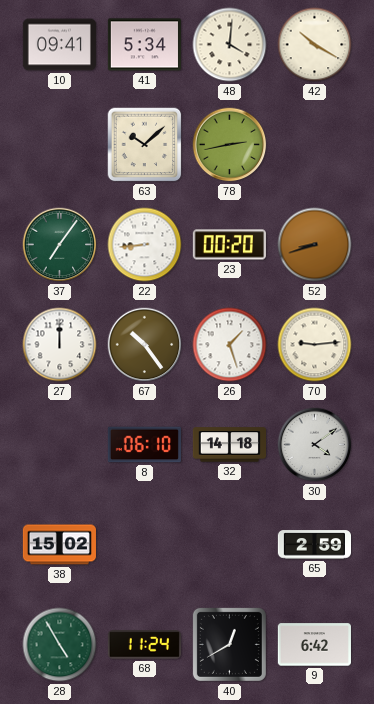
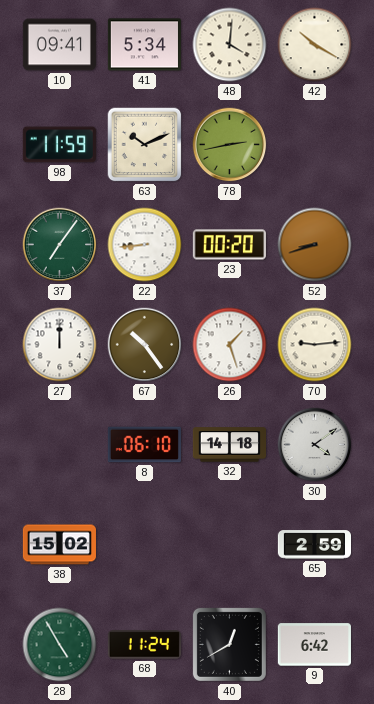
98: none -> 11:59
63: 10:08 -> 10:11
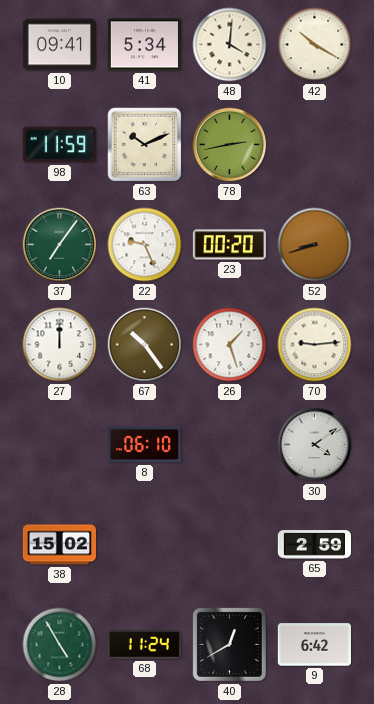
22: 8:44 -> 9:26
32: 14:18 -> none
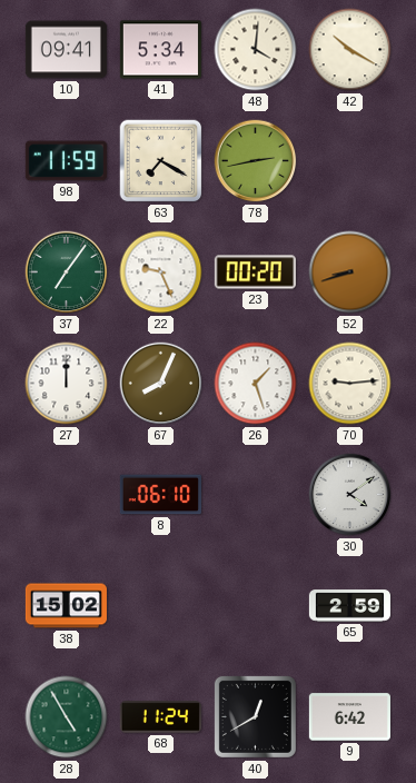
63: 10:11 -> 7:20
67: 10:24 -> 8:04
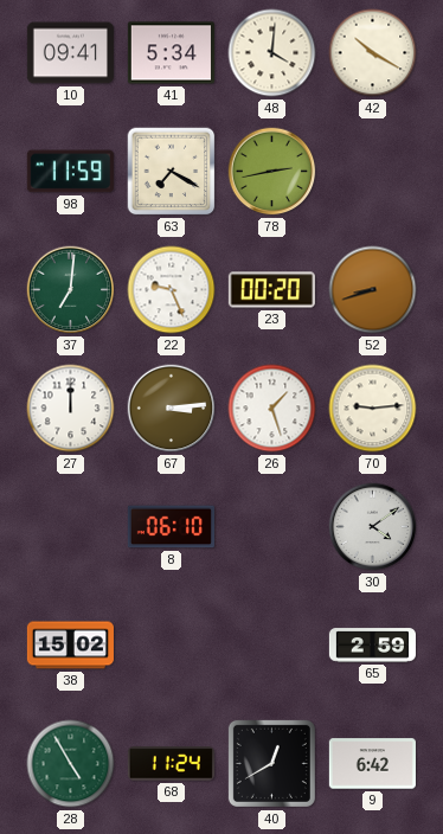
37: 7:06 -> 7:01
67: 8:04 -> 3:14
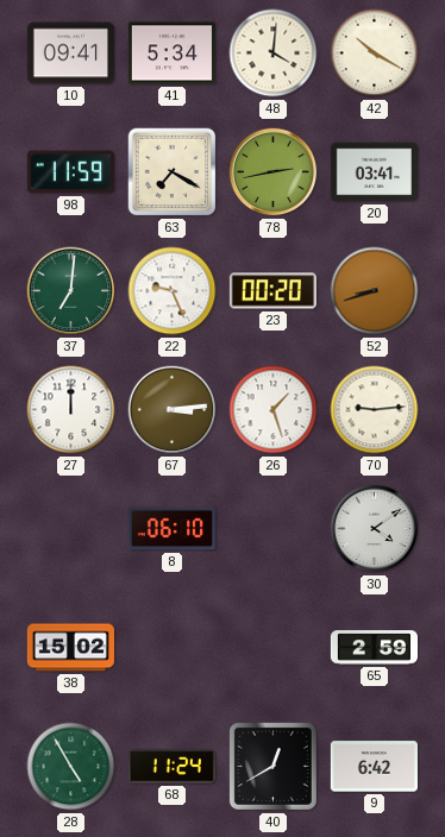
20: none -> 03:41
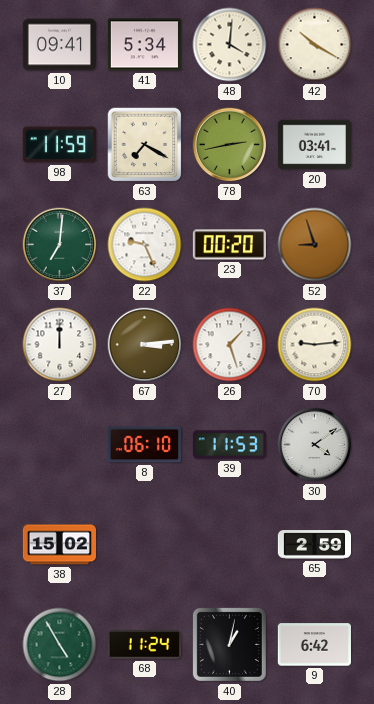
52: 8:42 -> 8:57
39: none -> 11:53
40: 12:40 -> 1:02
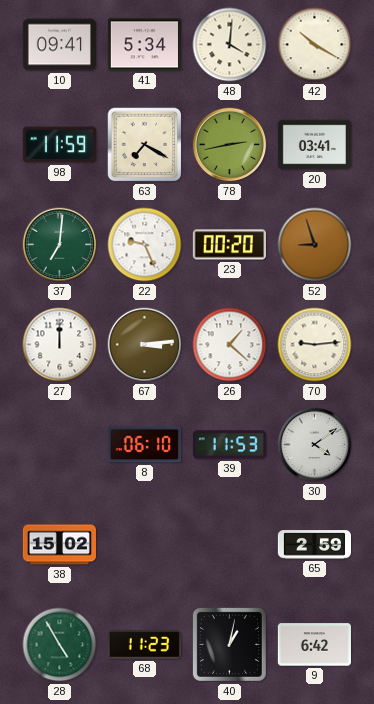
26: 1:27 -> 1:22
68: 11:24 -> 11:23
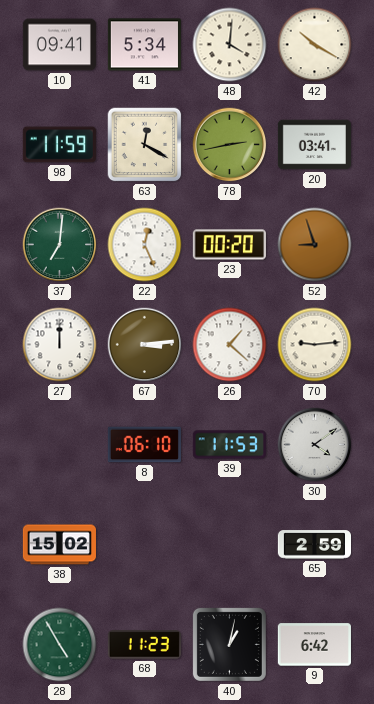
63: 7:20 -> 12:20
22: 9:26 -> 12:26
